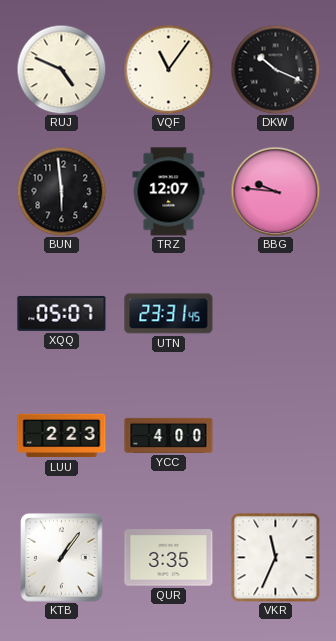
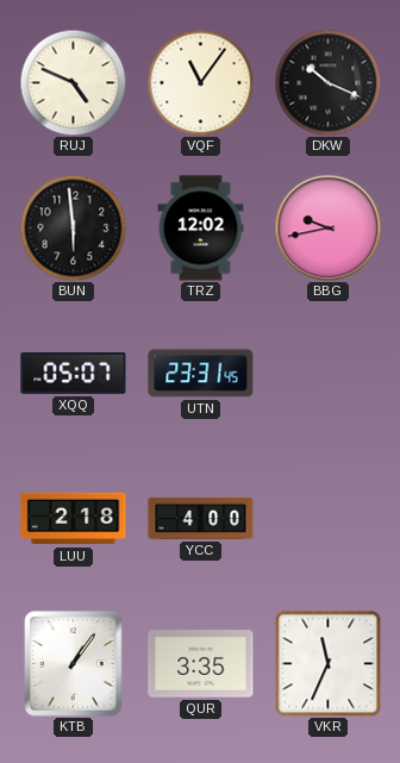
TRZ: 12:07 -> 12:02
BBG: 9:46 -> 9:43
LUU: 2:23 -> 2:18
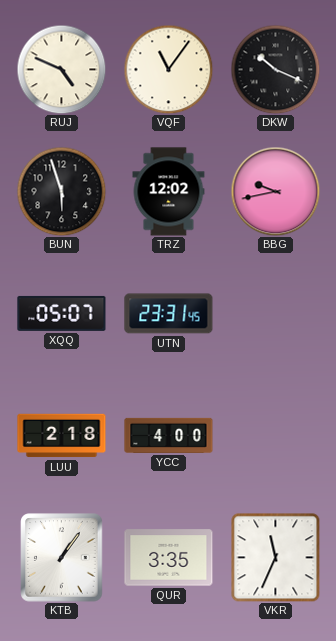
BUN: 5:59 -> 5:57
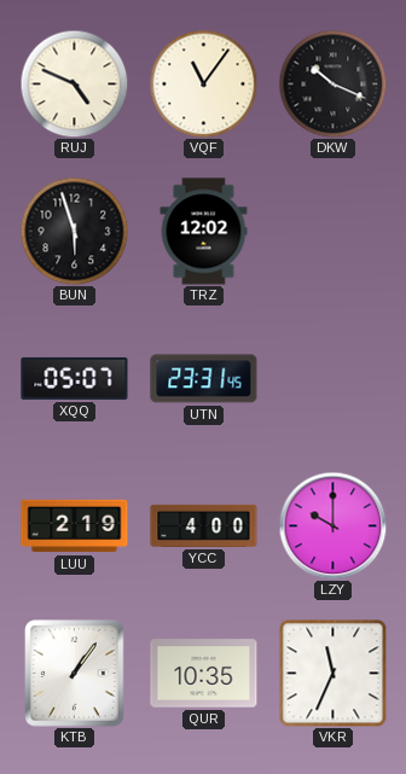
BBG: 9:43 -> none
LUU: 2:18 -> 2:19
LZY: none -> 10:00
QUR: 3:35 -> 10:35
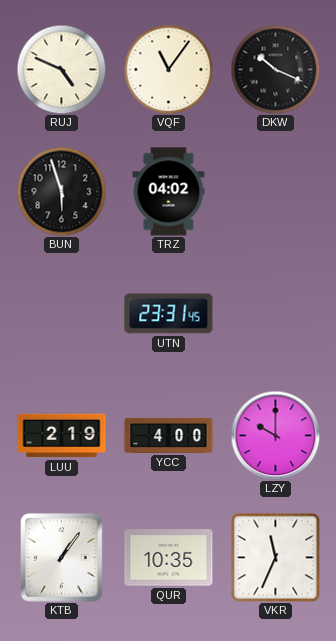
TRZ: 12:02 -> 04:02
XQQ: 05:07 -> none
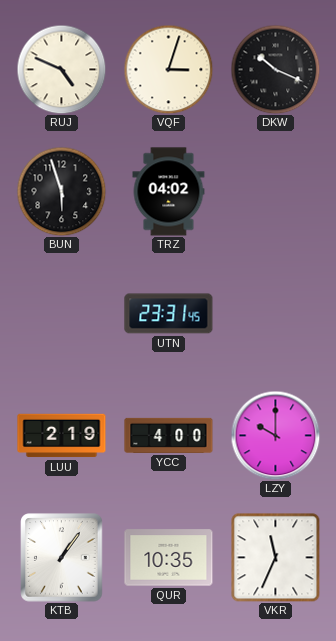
VQF: 11:06 -> 3:03
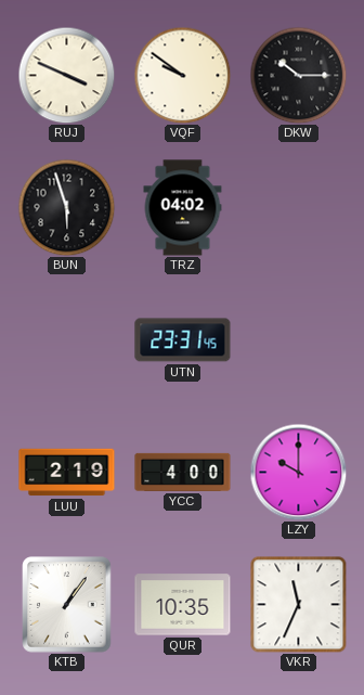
RUJ: 4:49 -> 3:49
VQF: 3:03 -> 9:51
DKW: 10:19 -> 10:15
